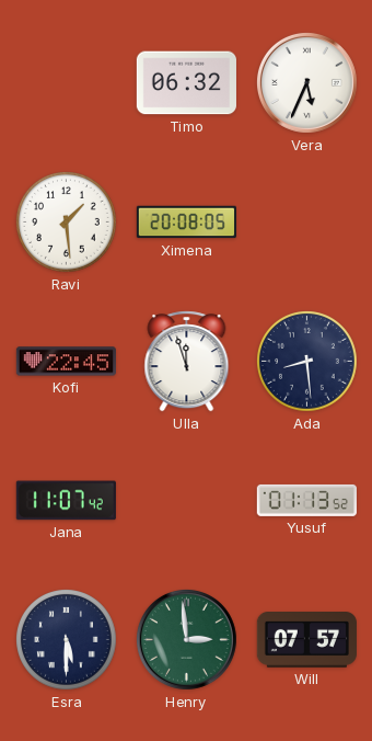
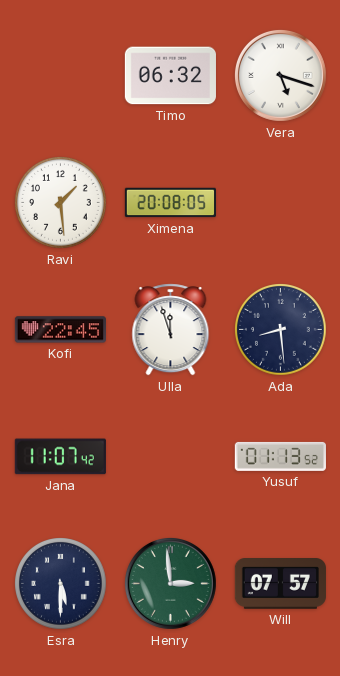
Vera: 5:34 -> 5:18
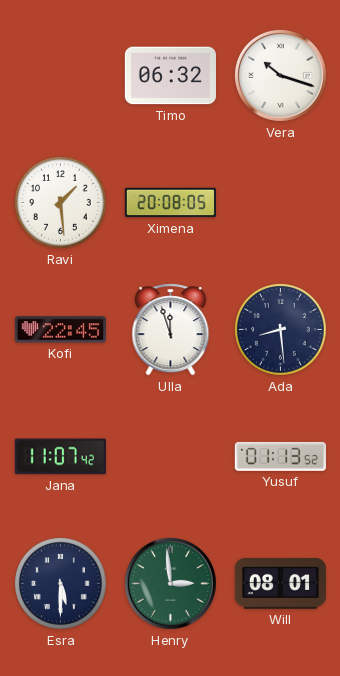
Vera: 5:18 -> 10:18
Will: 07:57 -> 08:01
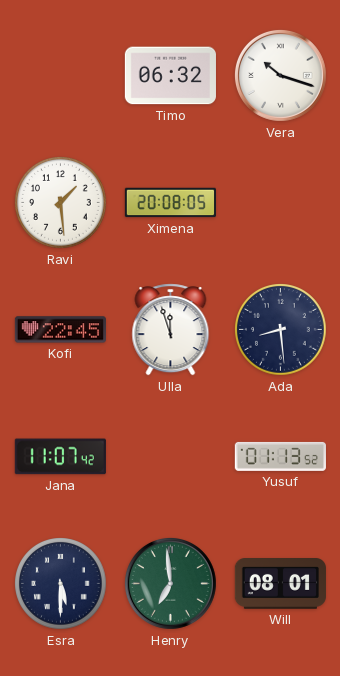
Henry: 2:59 -> 6:59
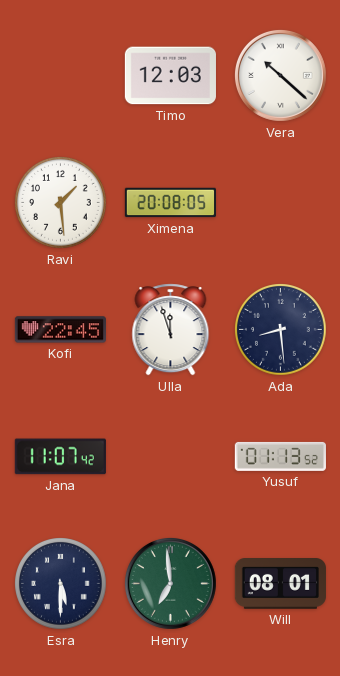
Timo: 06:32 -> 12:03
Vera: 10:18 -> 10:22
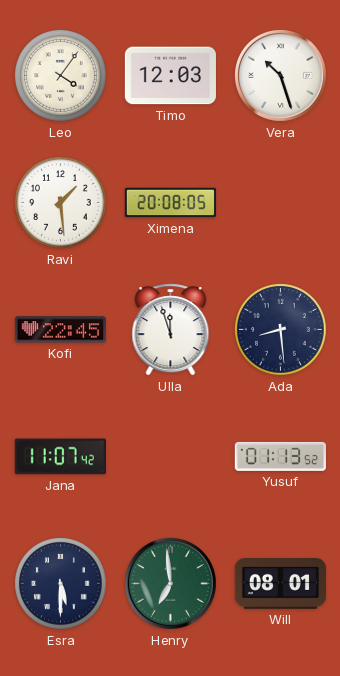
Leo: none -> 4:06
Vera: 10:22 -> 10:27
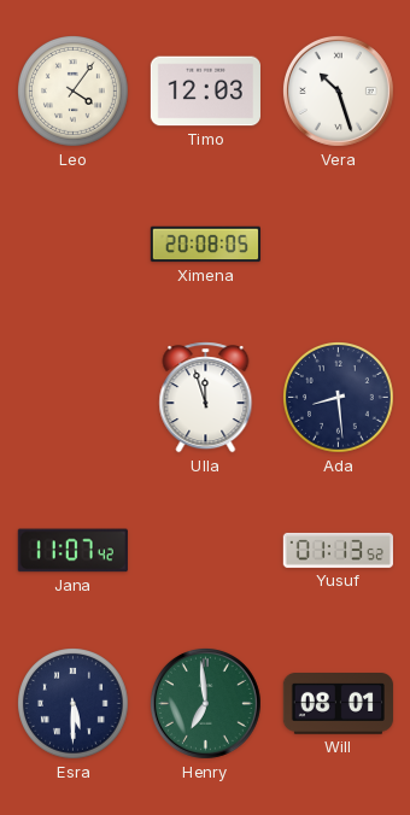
Ravi: 1:29 -> none
Kofi: 22:45 -> none
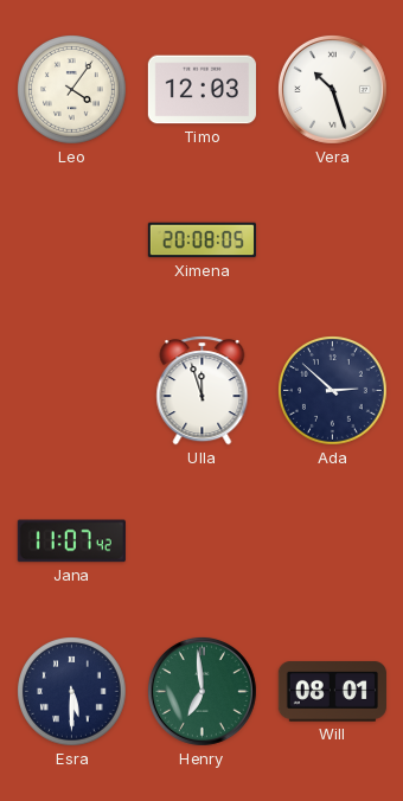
Ada: 8:29 -> 2:52
Yusuf: 01:13 -> none
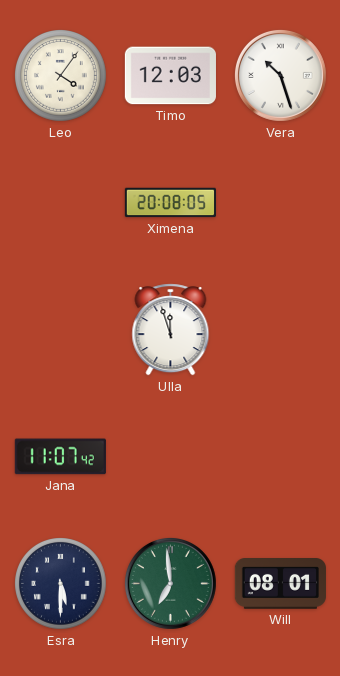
Ada: 2:52 -> none
